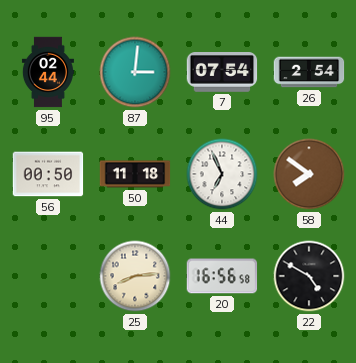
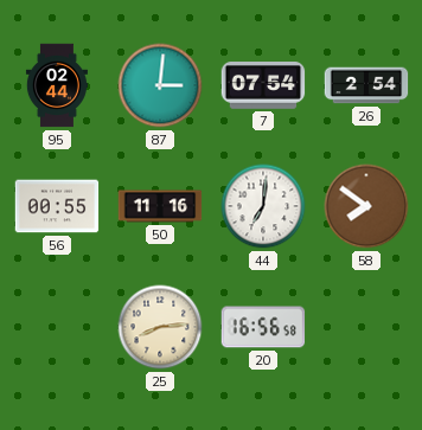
56: 00:50 -> 00:55
50: 11:18 -> 11:16
44: 6:56 -> 7:01
22: 4:50 -> none
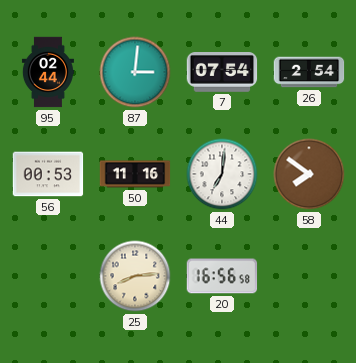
56: 00:55 -> 00:53
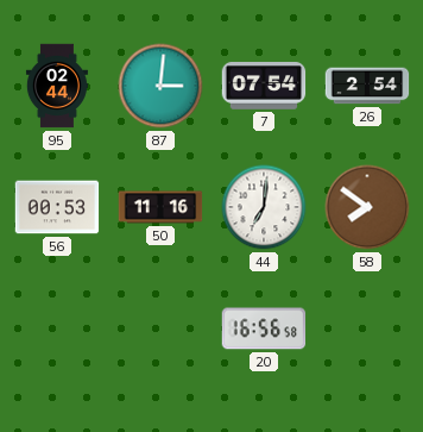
25: 8:14 -> none
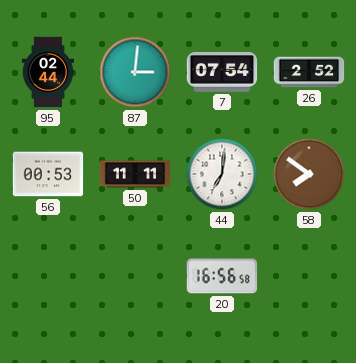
26: 2:54 -> 2:52
50: 11:16 -> 11:11
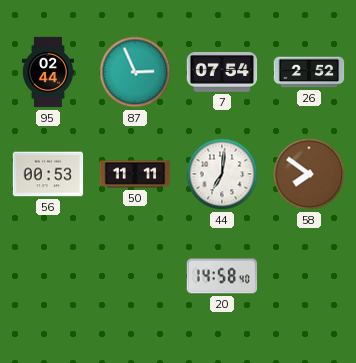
87: 3:01 -> 2:56
20: 16:56 -> 14:58
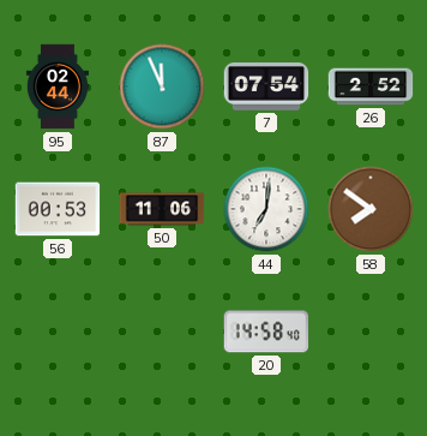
87: 2:56 -> 11:56
50: 11:11 -> 11:06
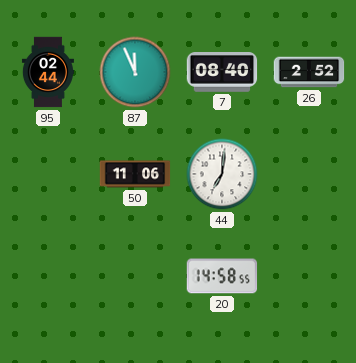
7: 07:54 -> 08:40
56: 00:53 -> none
58: 7:51 -> none
20: 14:58:40 -> 14:58:55
